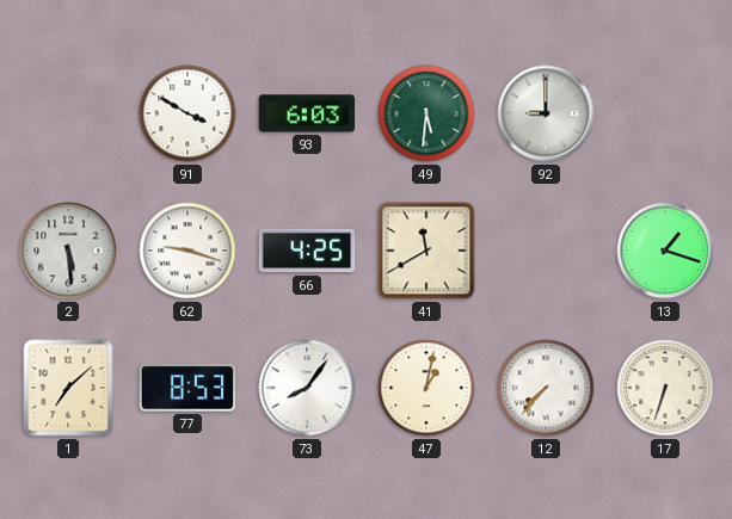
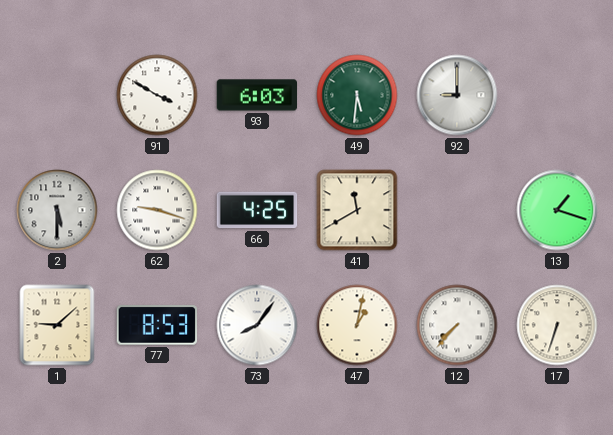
2: 5:29 -> 5:30
1: 7:08 -> 9:08
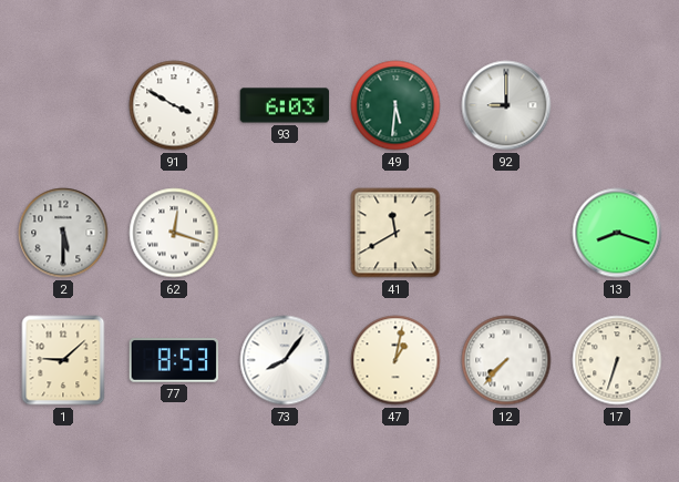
62: 9:18 -> 12:18
66: 4:25 -> none
13: 1:18 -> 8:18
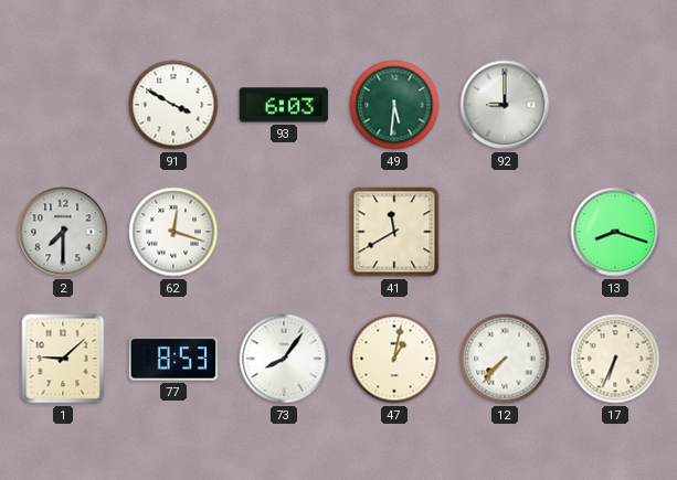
2: 5:30 -> 7:30
17: 6:33 -> 6:34
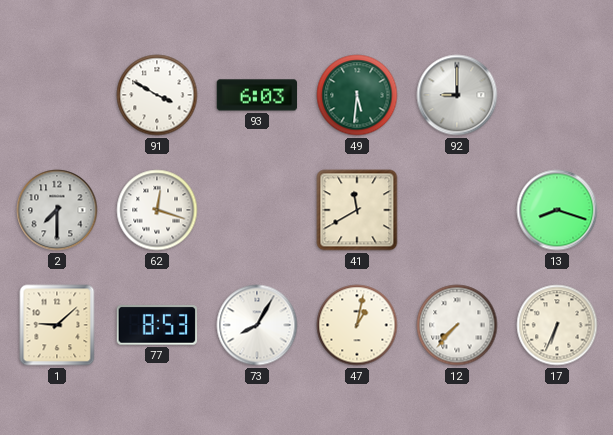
73: 8:06 -> 8:05
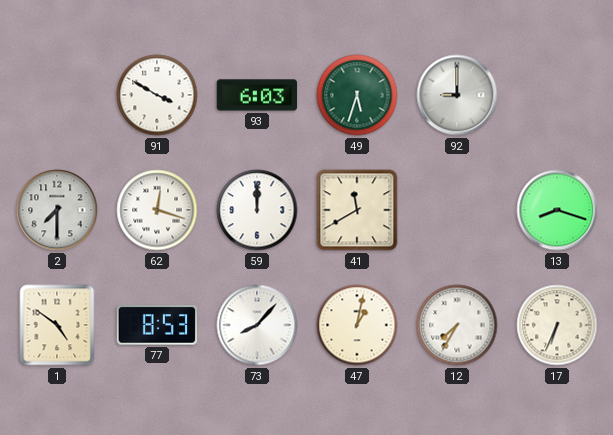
49: 5:31 -> 5:33
59: none -> 12:00
1: 9:08 -> 4:51
73: 8:05 -> 8:07
12: 7:37 -> 7:35
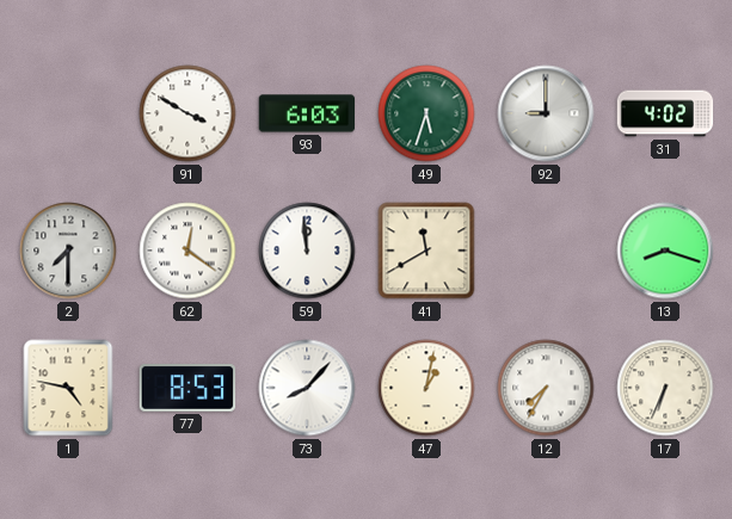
31: none -> 4:02
62: 12:18 -> 12:21
59: 12:00 -> 11:59
1: 4:51 -> 4:47
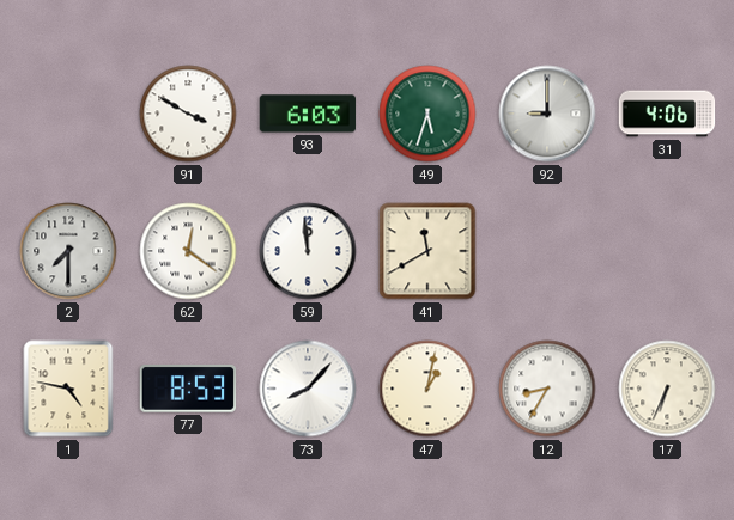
31: 4:02 -> 4:06
13: 8:18 -> none
12: 7:35 -> 8:35
